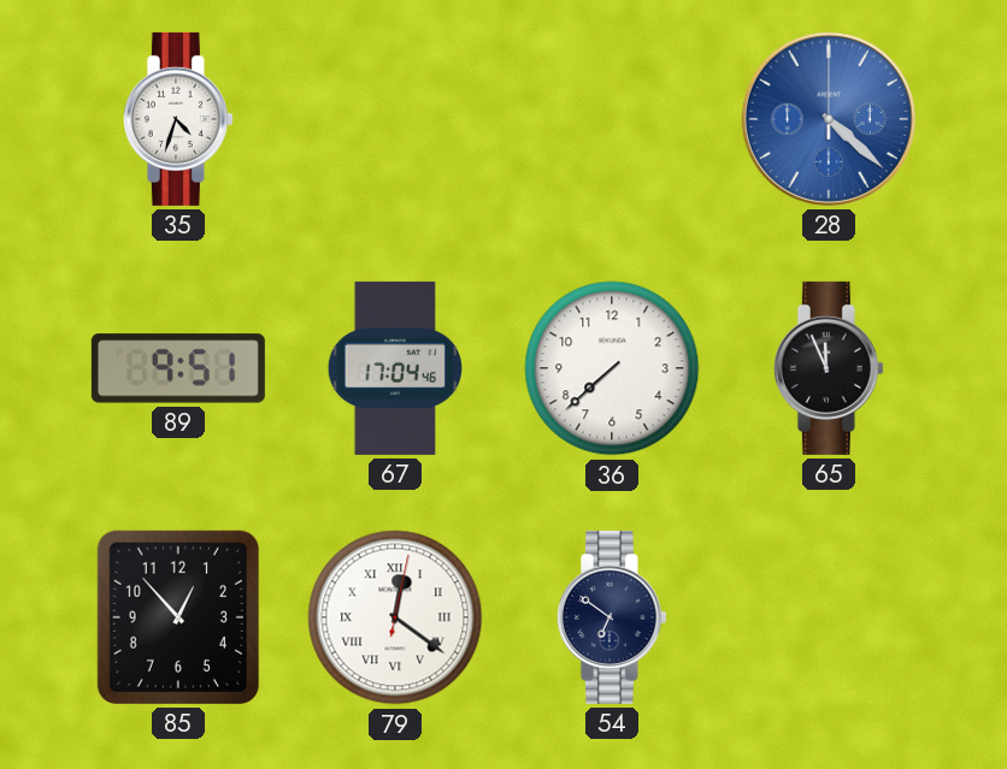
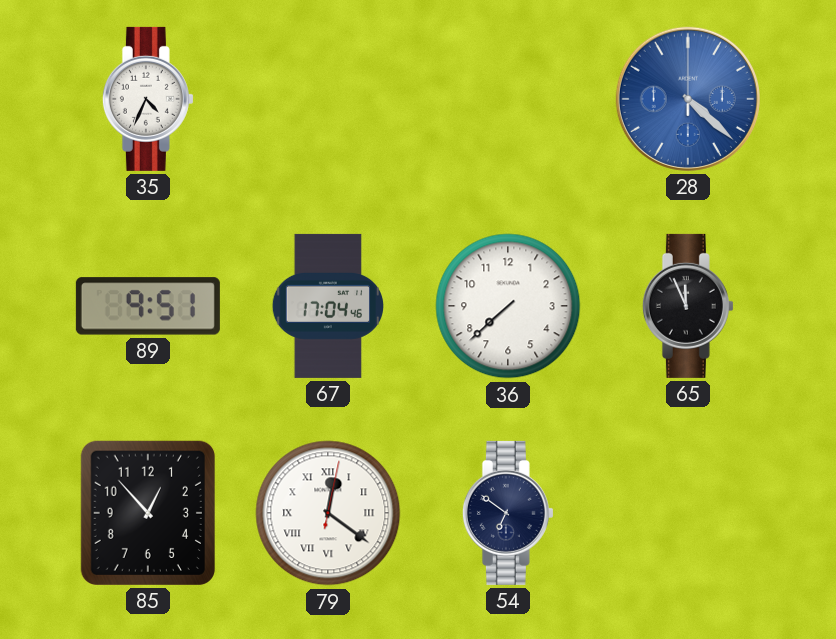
35: 4:33 -> 4:34
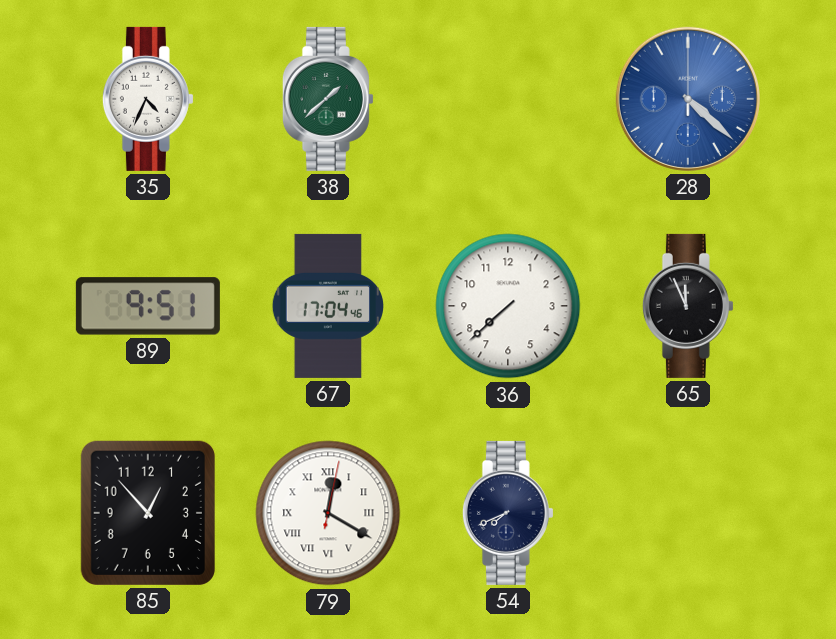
38: none -> 1:38
79: 12:21 -> 12:20
54: 6:51 -> 7:41
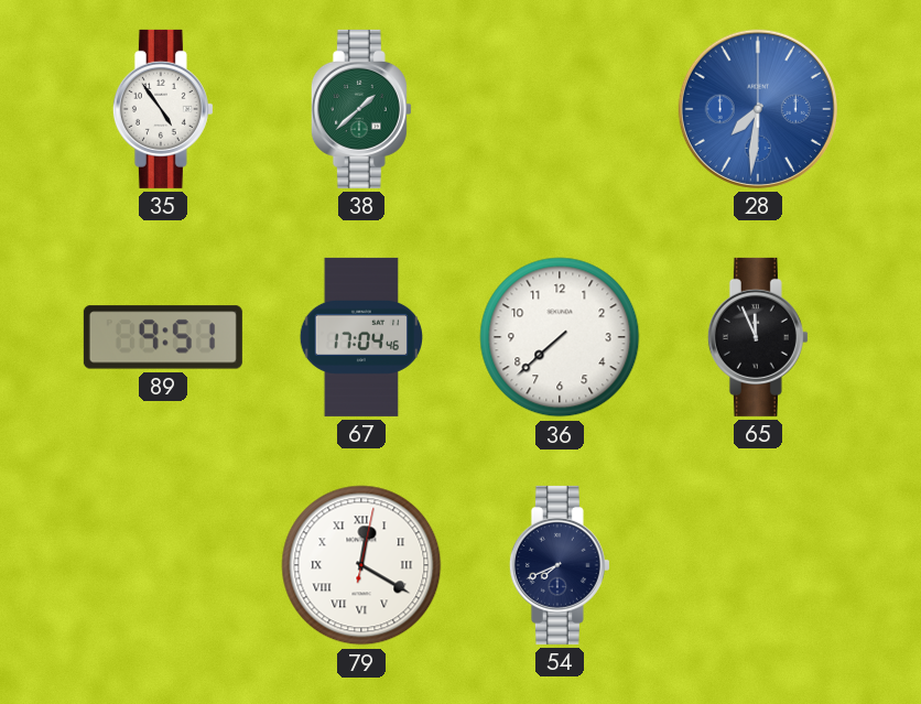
35: 4:34 -> 4:54
28: 4:22 -> 7:31
85: 12:53 -> none
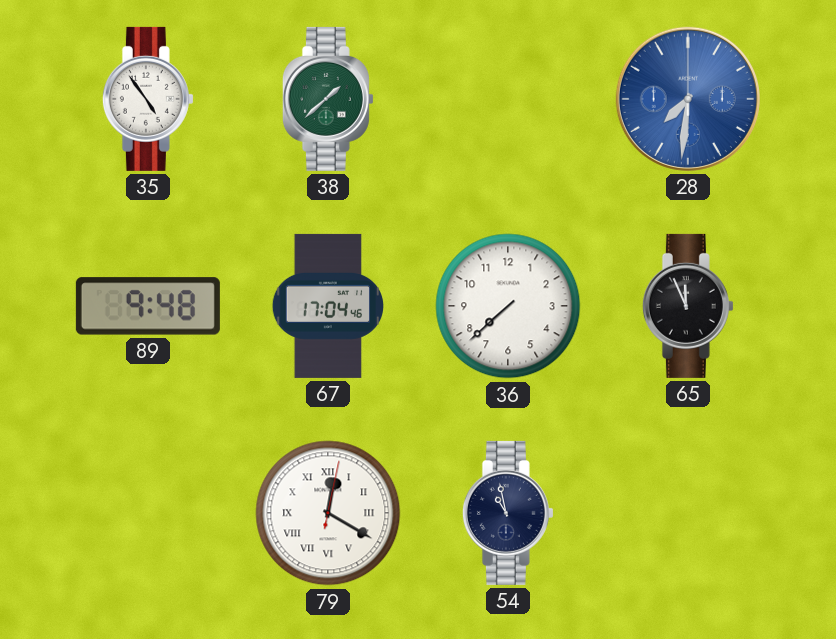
89: 9:51 -> 9:48
54: 7:41 -> 10:58
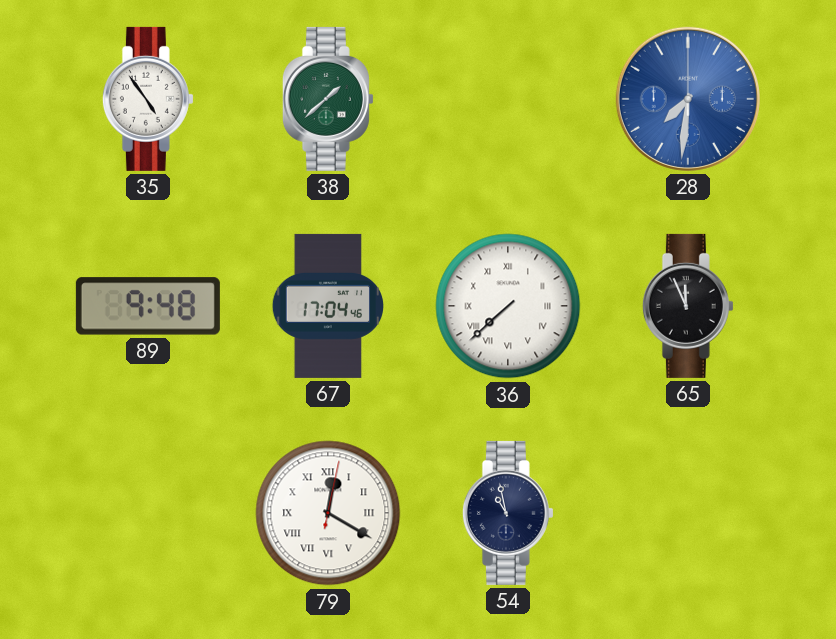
36 numerals: Arabic -> Roman
